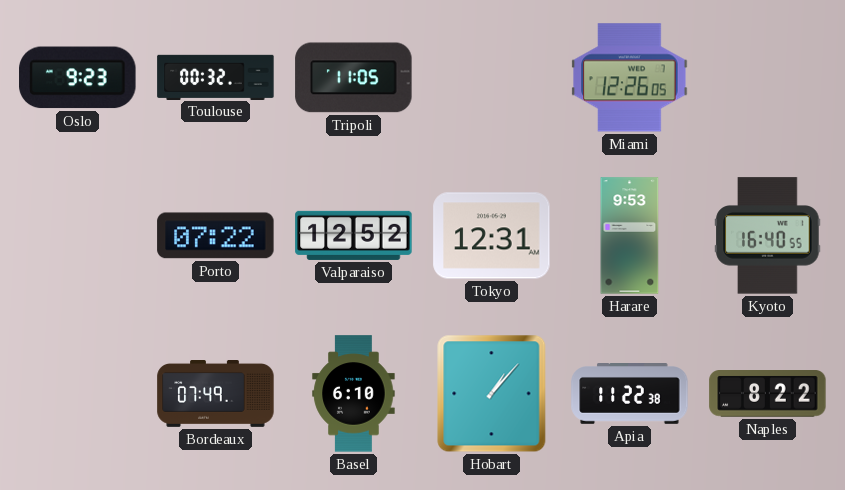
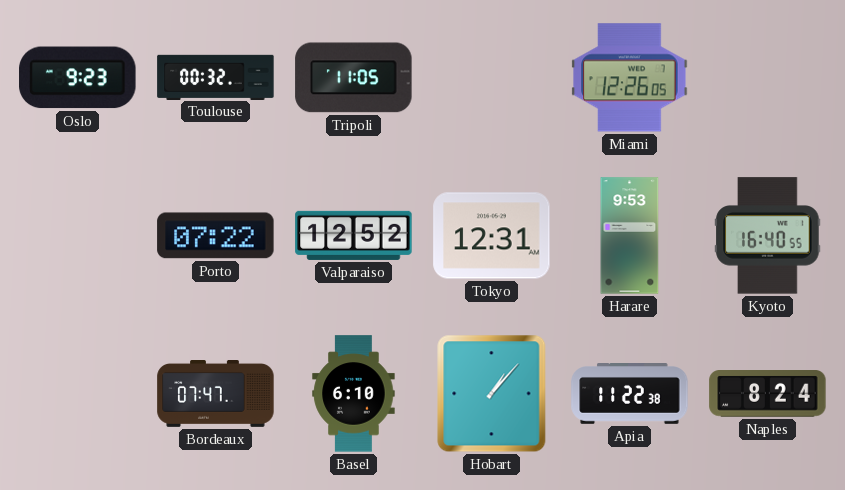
Bordeaux: 07:49 -> 07:47
Naples: 8:22 -> 8:24
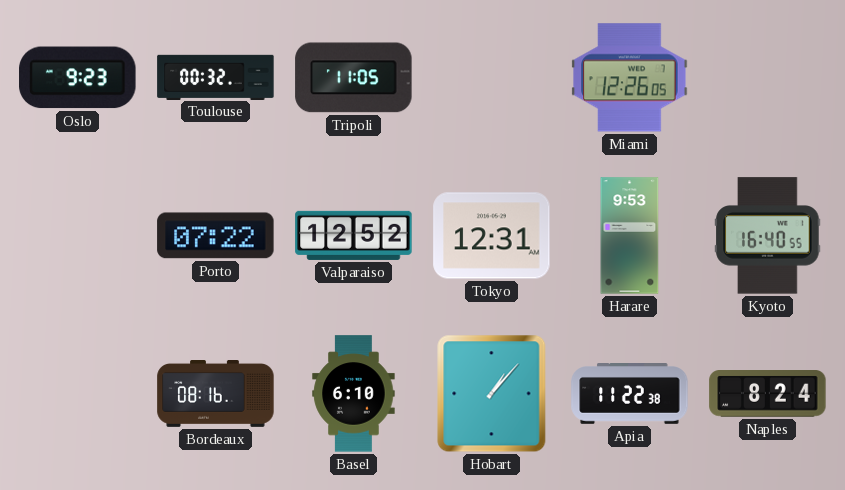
Bordeaux: 07:47 -> 08:16
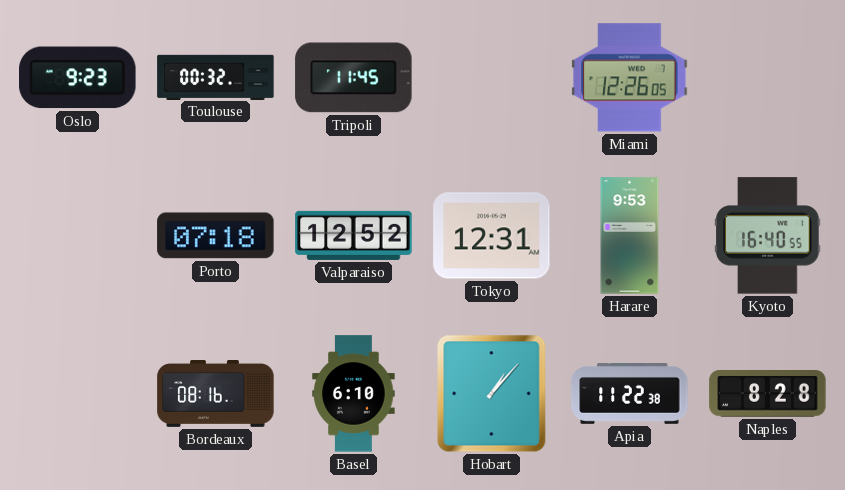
Tripoli: 11:05 -> 11:45
Porto: 07:22 -> 07:18
Naples: 8:24 -> 8:28
